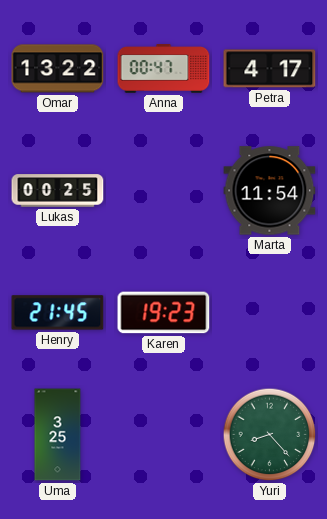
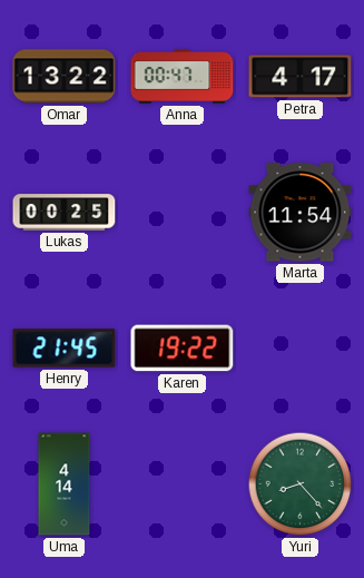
Karen: 19:23 -> 19:22
Uma: 3:25 -> 4:14
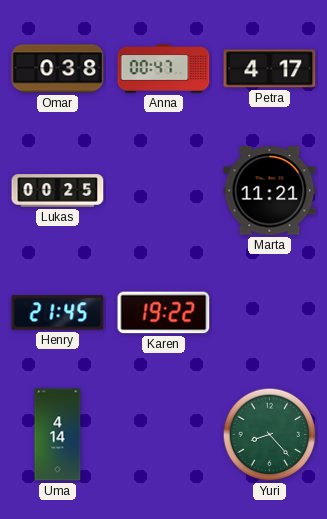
Omar: 13:22 -> 0:38
Marta: 11:54 -> 11:21
